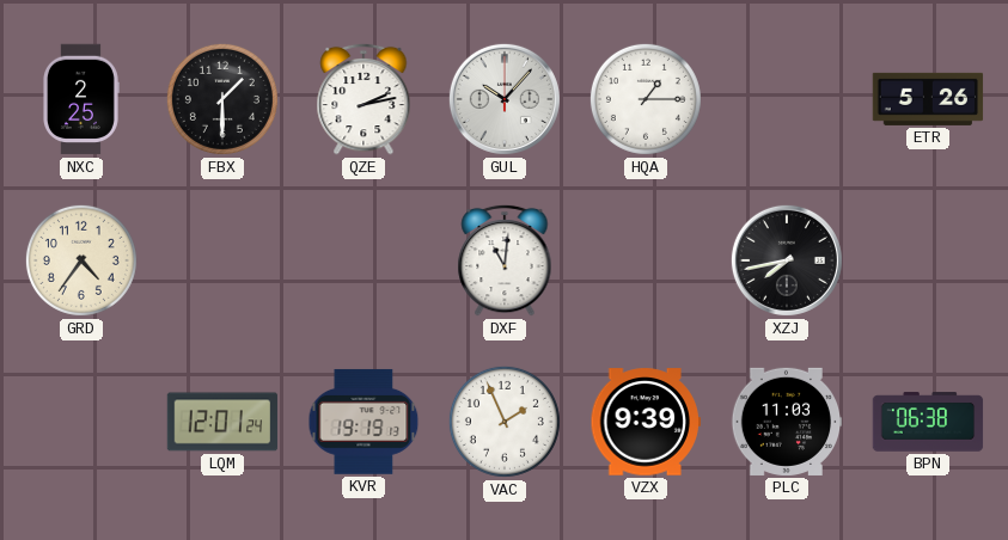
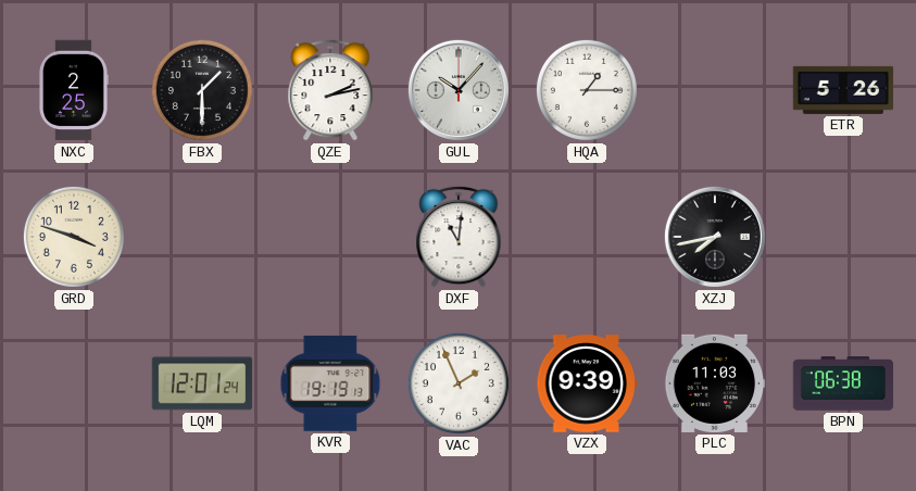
GRD: 4:36 -> 3:48
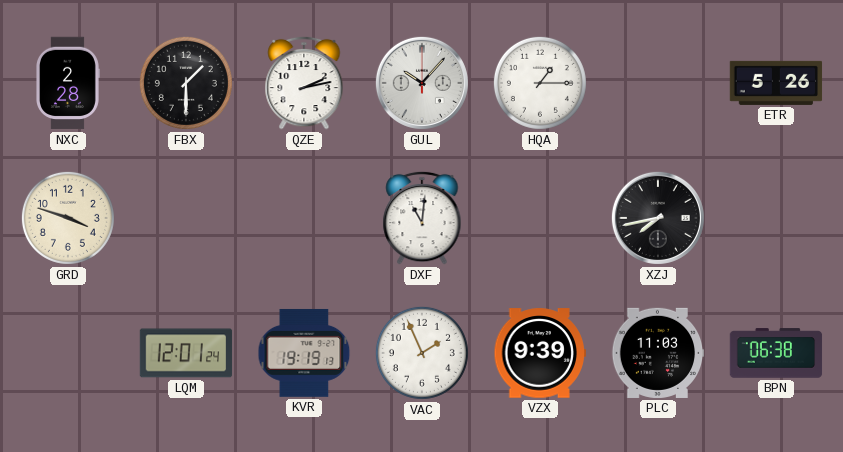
NXC: 2:25 -> 2:28
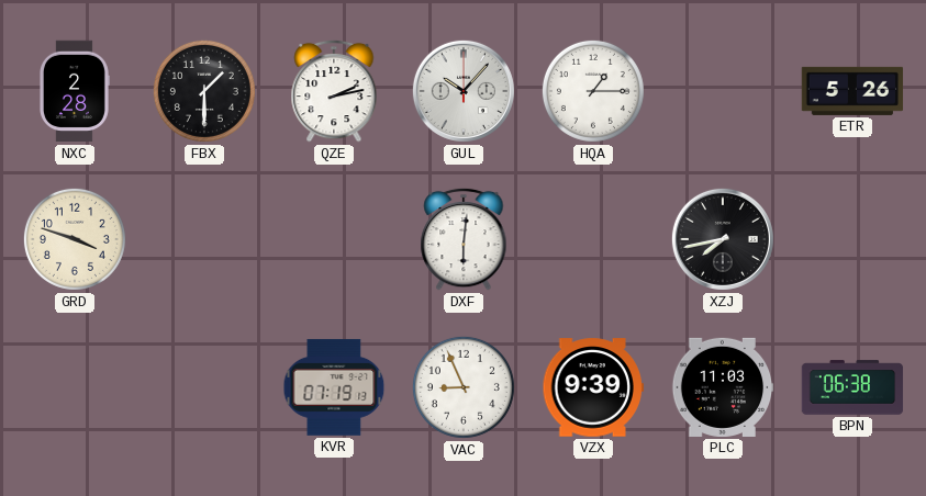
DXF: 11:01 -> 6:01
LQM: 12:01 -> none
KVR: 19:19 -> 07:19
VAC: 1:56 -> 8:56
